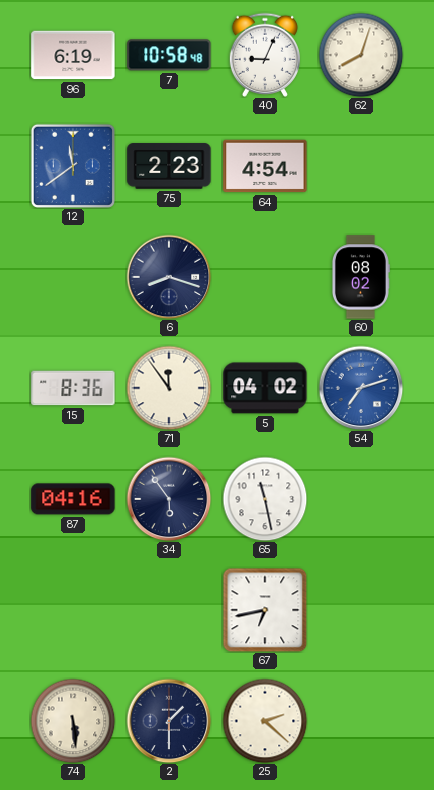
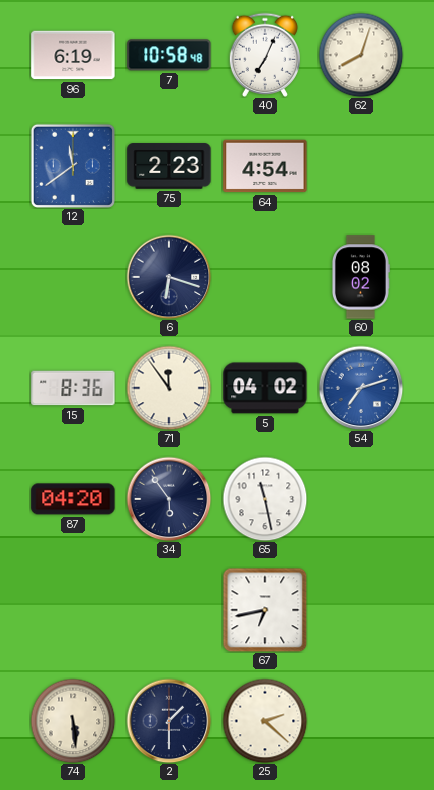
40: 9:04 -> 7:04
6: 8:18 -> 6:18
87: 04:16 -> 04:20
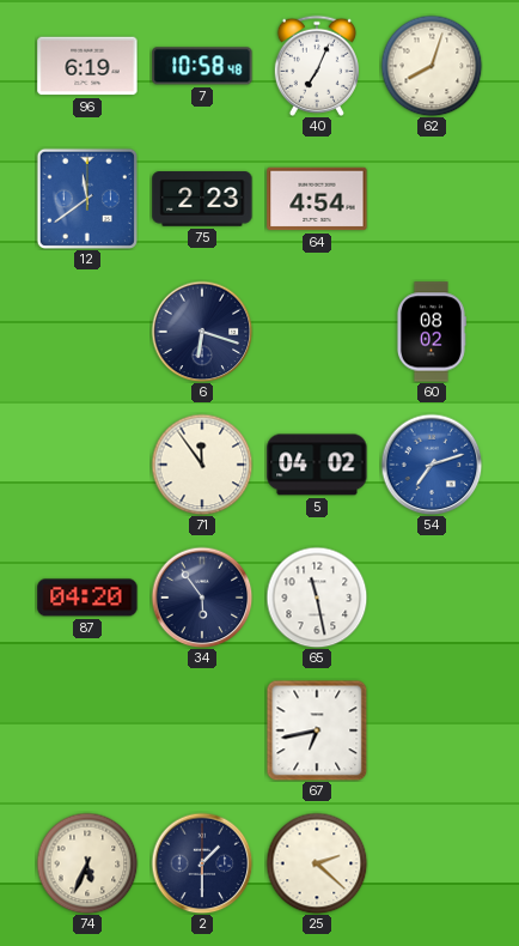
15: 8:36 -> none
74: 5:29 -> 5:34
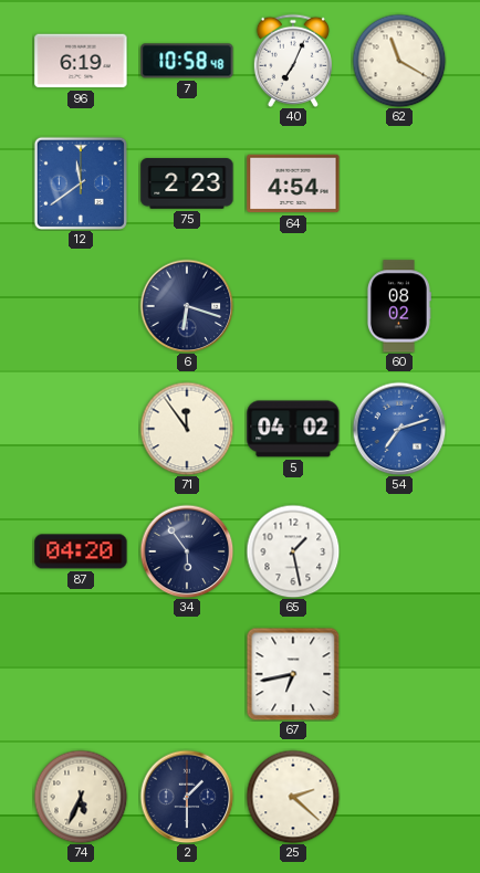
62: 8:03 -> 11:20
65: 11:28 -> 1:28
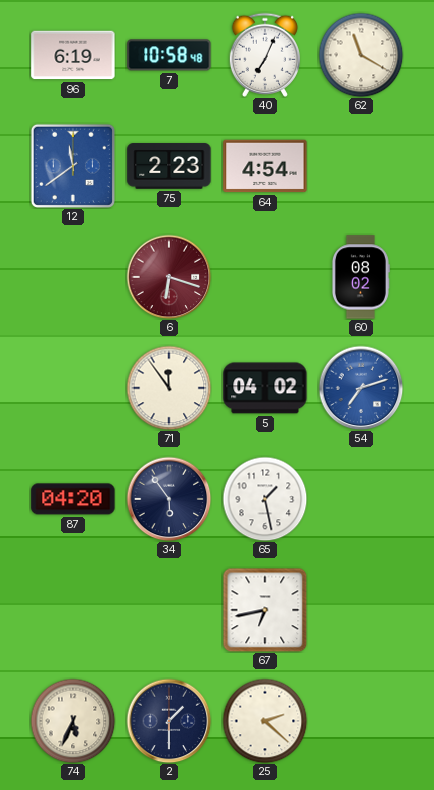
6 dial: navy -> burgundy
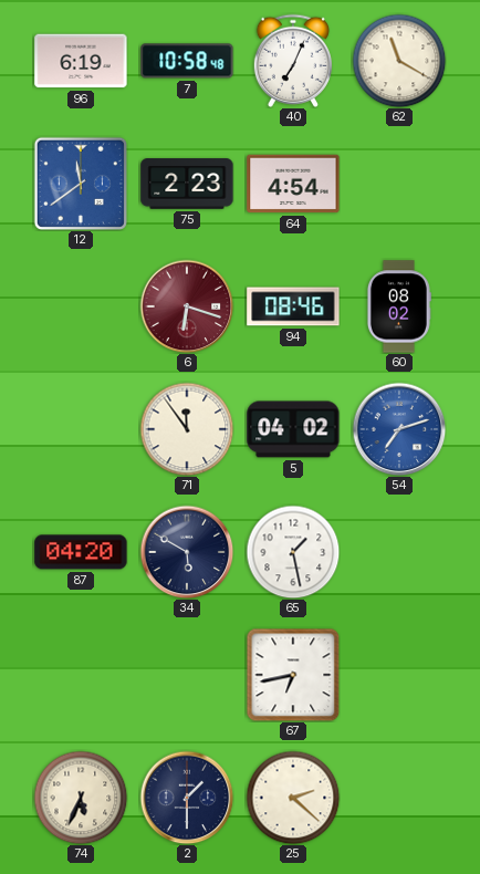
94: none -> 08:46
34: 5:54 -> 5:50
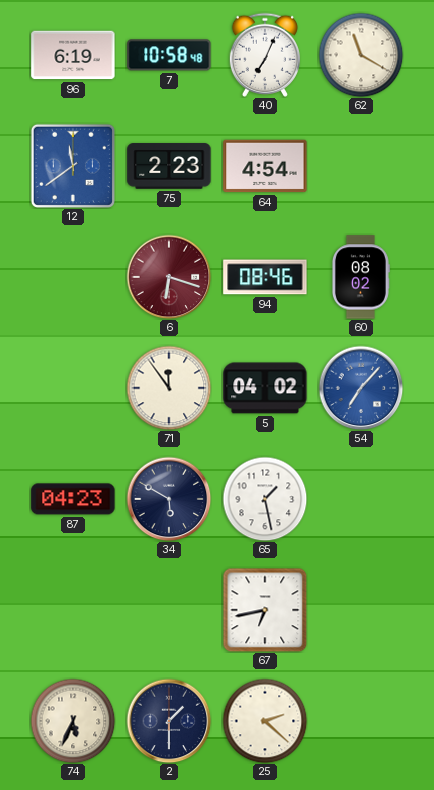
54: 7:12 -> 7:07
87: 04:20 -> 04:23
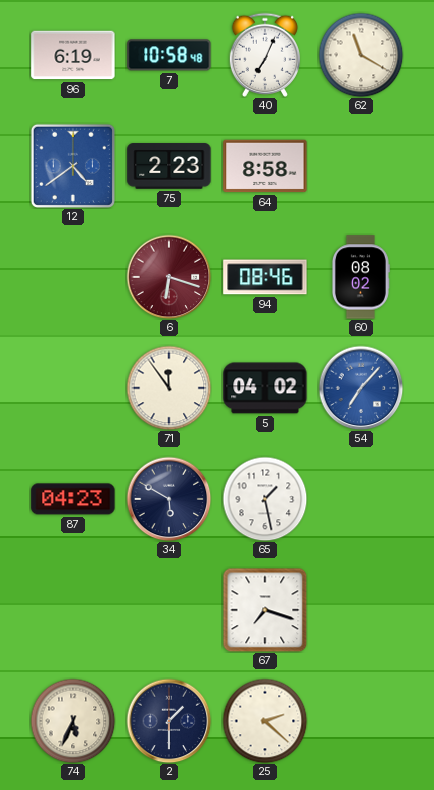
12: 11:39 -> 4:39
64: 4:54 -> 8:58
67: 6:43 -> 7:18
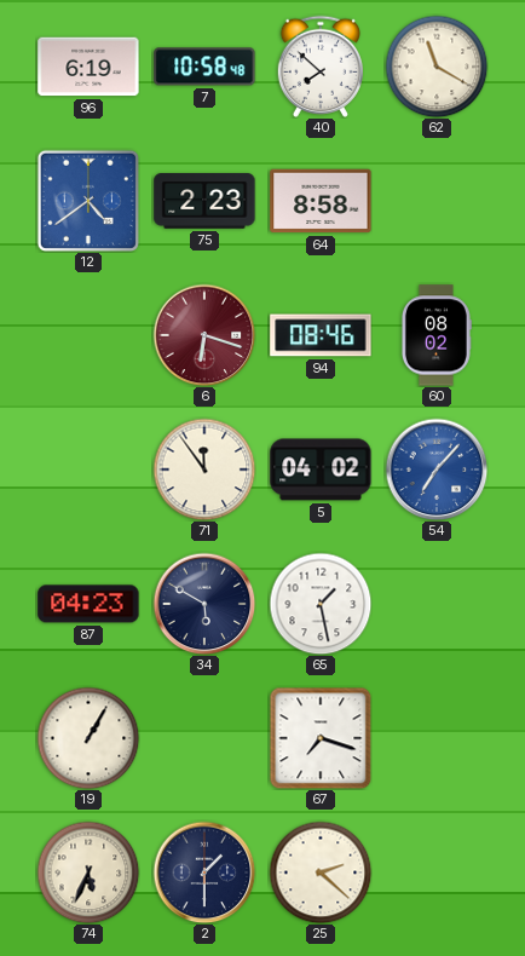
40: 7:04 -> 7:52
19: none -> 1:05
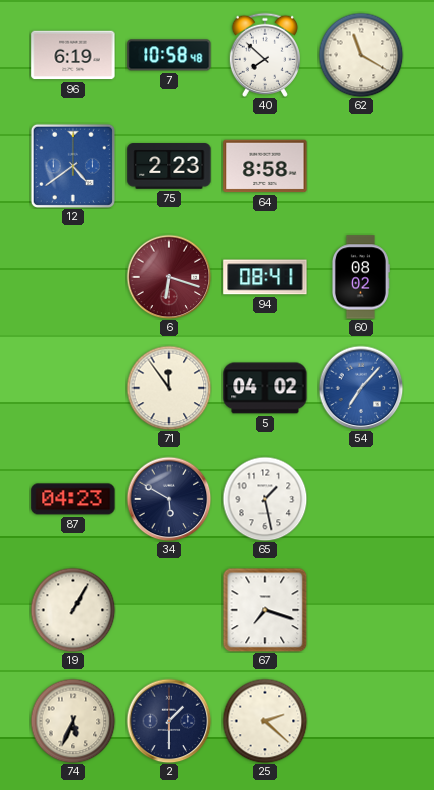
94: 08:46 -> 08:41
